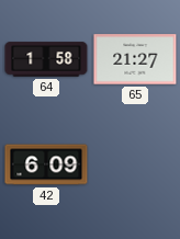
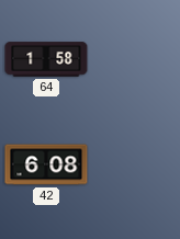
65: 21:27 -> none
42: 6:09 -> 6:08
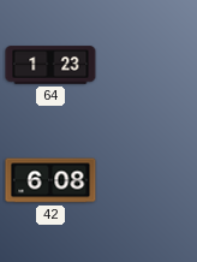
64: 1:58 -> 1:23
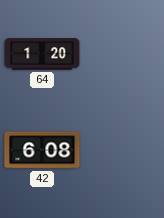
64: 1:23 -> 1:20
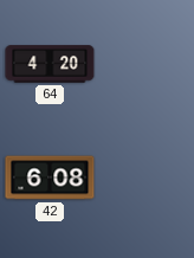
64: 1:20 -> 4:20
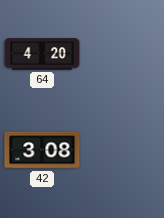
42: 6:08 -> 3:08
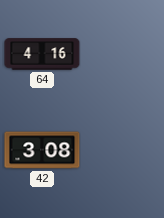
64: 4:20 -> 4:16
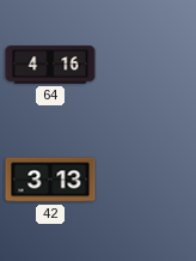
42: 3:08 -> 3:13
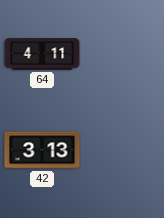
64: 4:16 -> 4:11
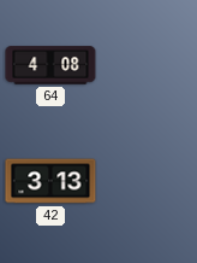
64: 4:11 -> 4:08
